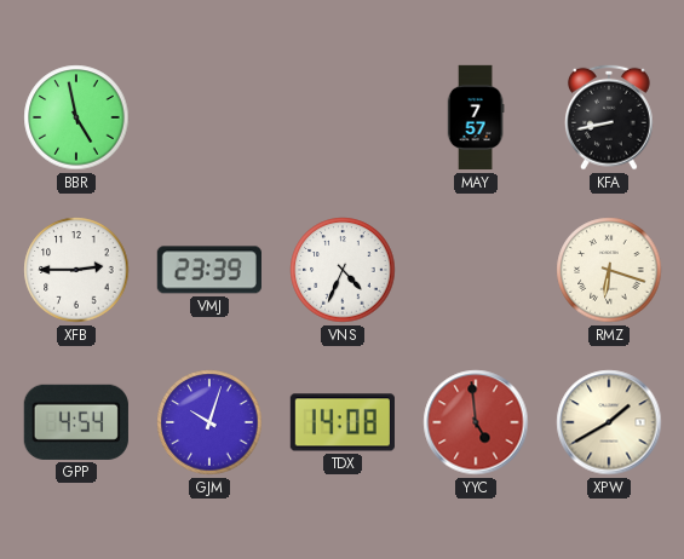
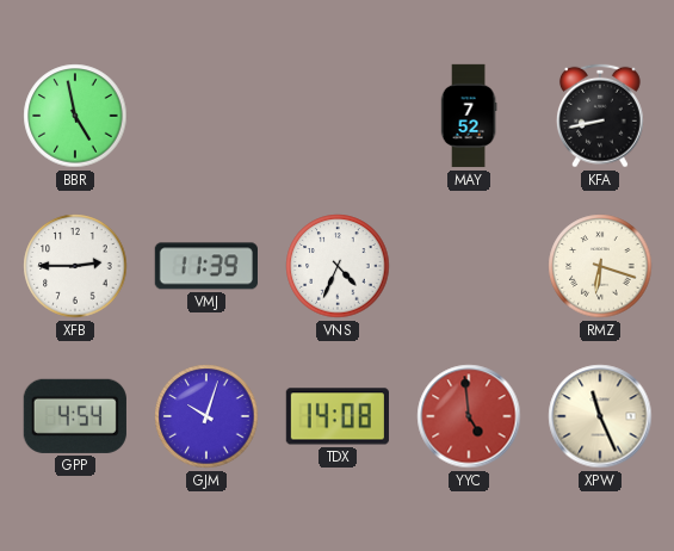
MAY: 7:57 -> 7:52
VMJ: 23:39 -> 11:39
XPW: 1:40 -> 11:26
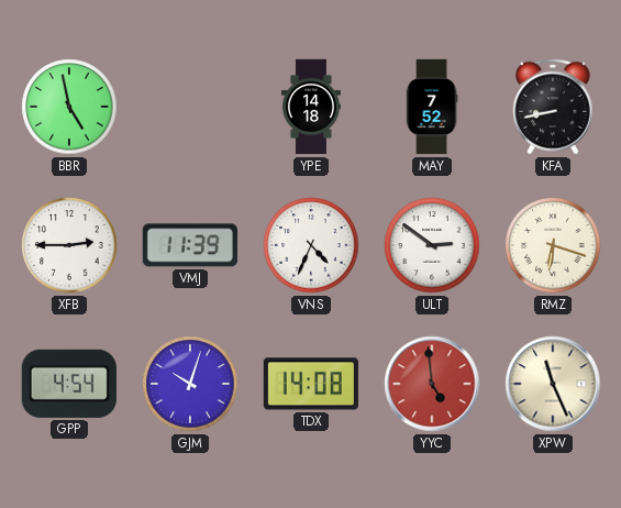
YPE: none -> 14:18
ULT: none -> 2:51
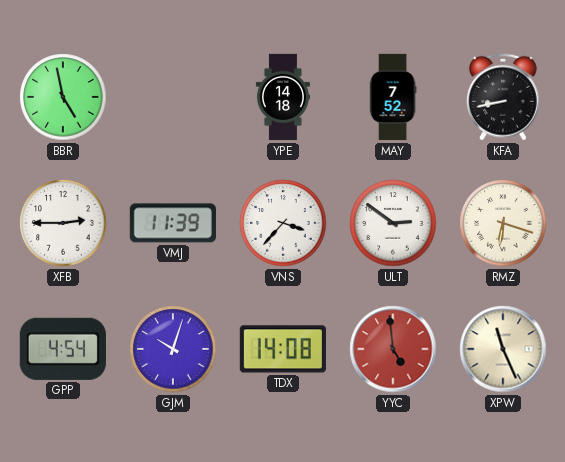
VNS: 4:34 -> 3:37
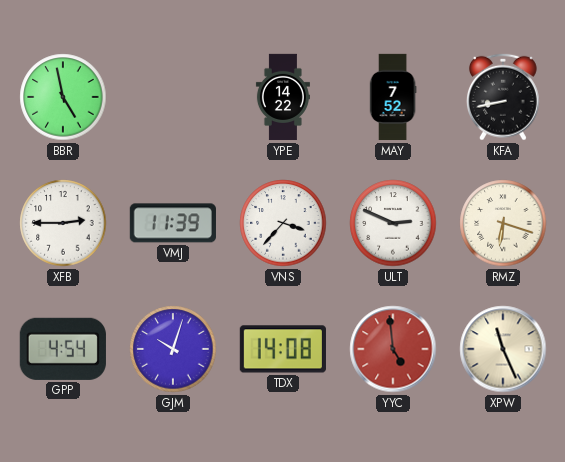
YPE: 14:18 -> 14:22
ULT: 2:51 -> 2:49
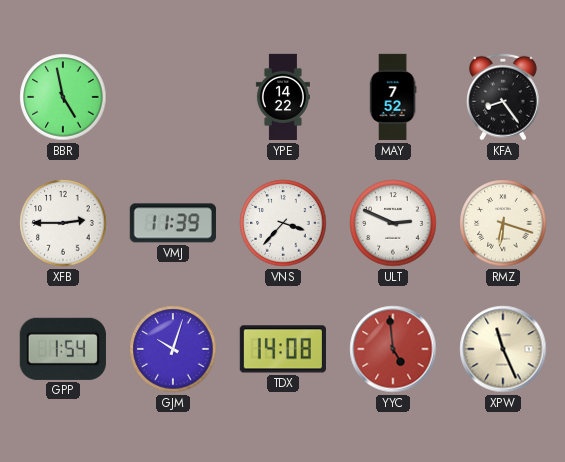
KFA: 8:43 -> 8:24
GPP: 4:54 -> 1:54
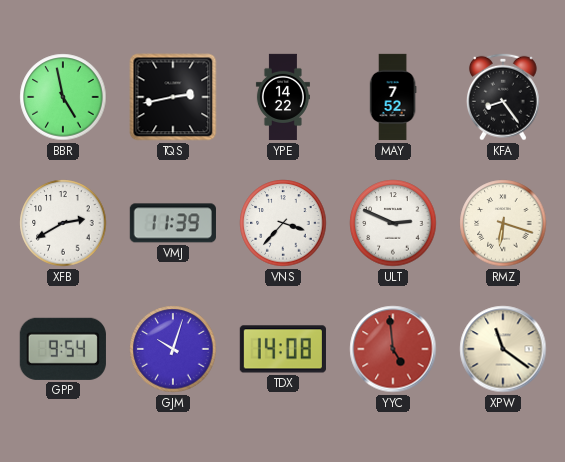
TQS: none -> 2:43
XFB: 2:45 -> 2:40
GPP: 1:54 -> 9:54
XPW: 11:26 -> 11:21
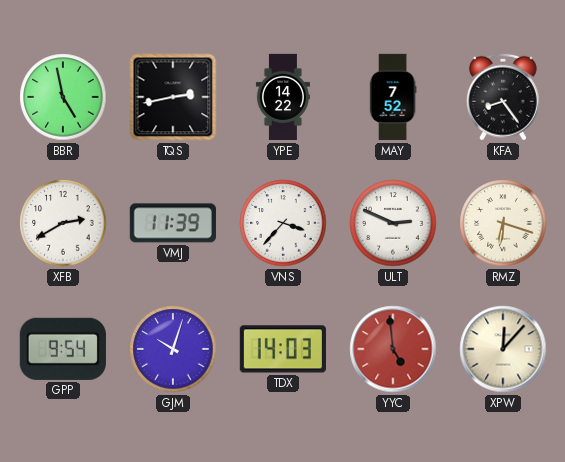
TDX: 14:08 -> 14:03
XPW: 11:21 -> 12:07
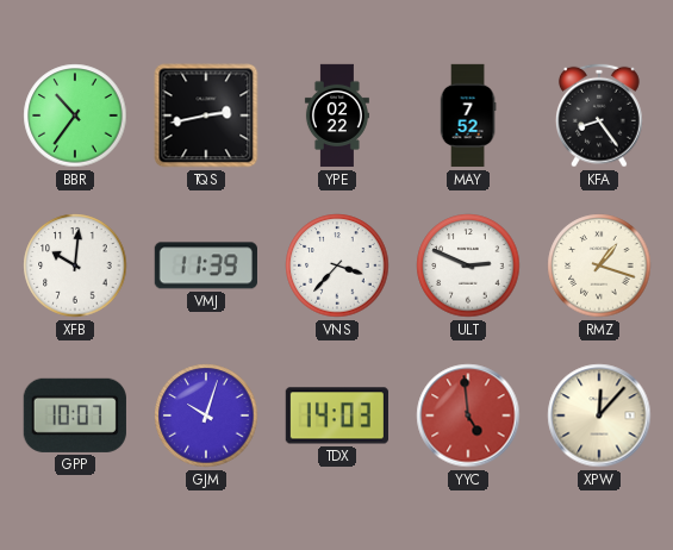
BBR: 4:58 -> 10:36
YPE: 14:22 -> 02:22
XFB: 2:40 -> 10:01
RMZ: 6:18 -> 1:18
GPP: 9:54 -> 10:07
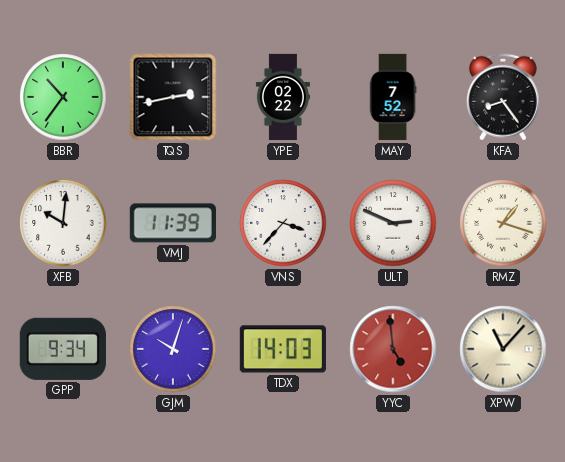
GPP: 10:07 -> 9:34
XPW: 12:07 -> 11:07
